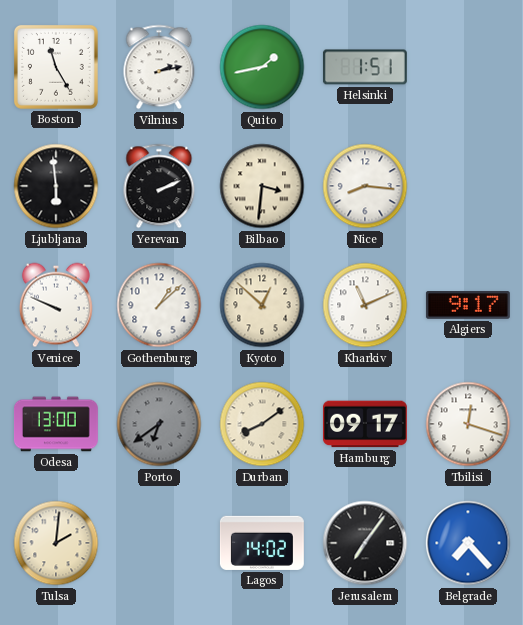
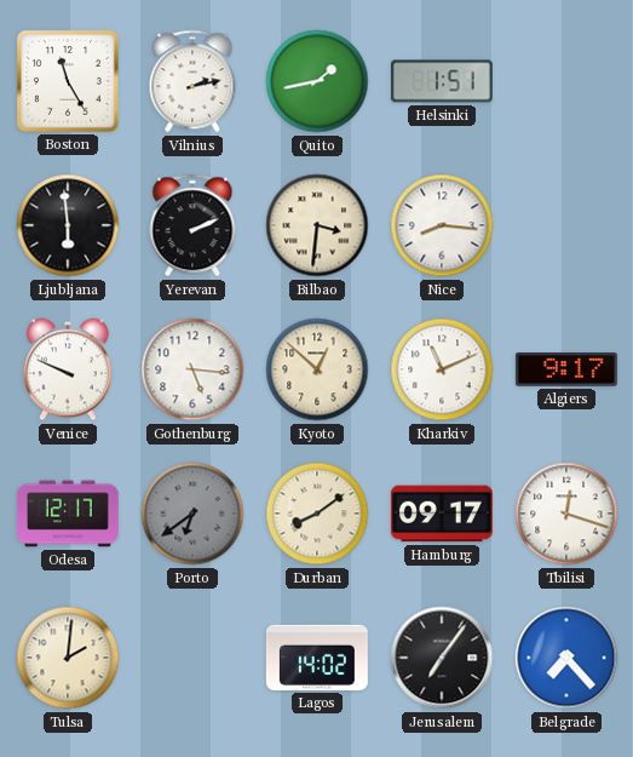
Gothenburg: 1:08 -> 5:16
Odesa: 13:00 -> 12:17
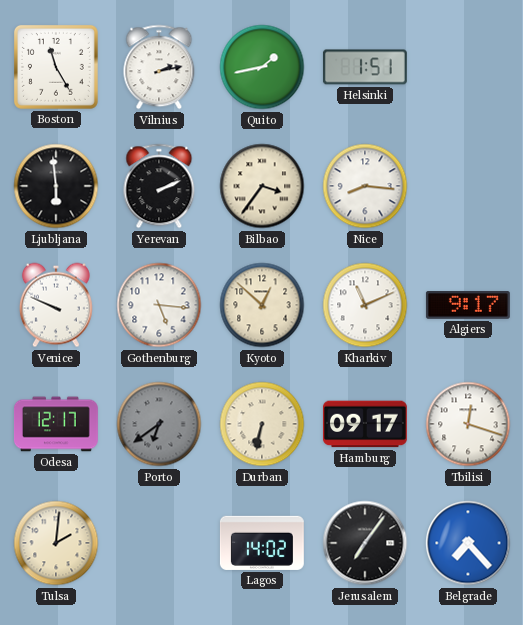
Bilbao: 3:31 -> 3:36
Durban: 8:09 -> 6:32
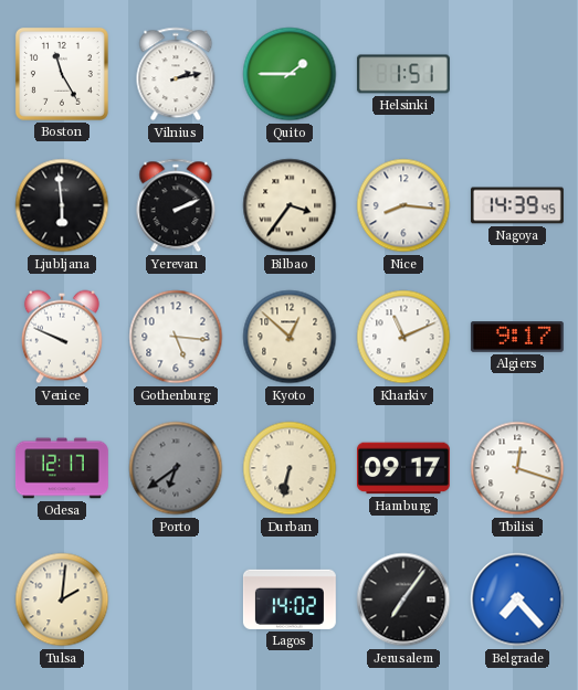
Quito: 1:43 -> 1:45
Nagoya: none -> 14:39
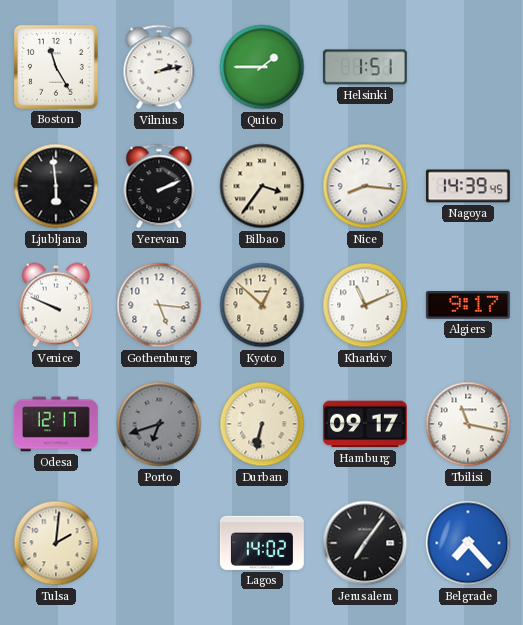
Porto: 6:39 -> 6:42
Tbilisi: 12:18 -> 11:17
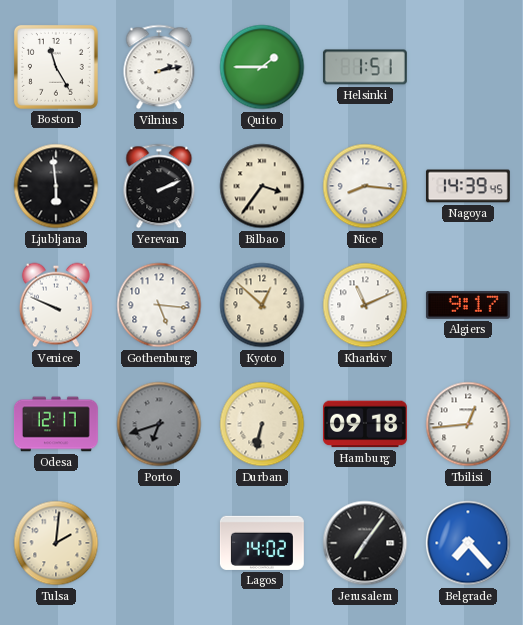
Hamburg: 09:17 -> 09:18
Tbilisi: 11:17 -> 12:44
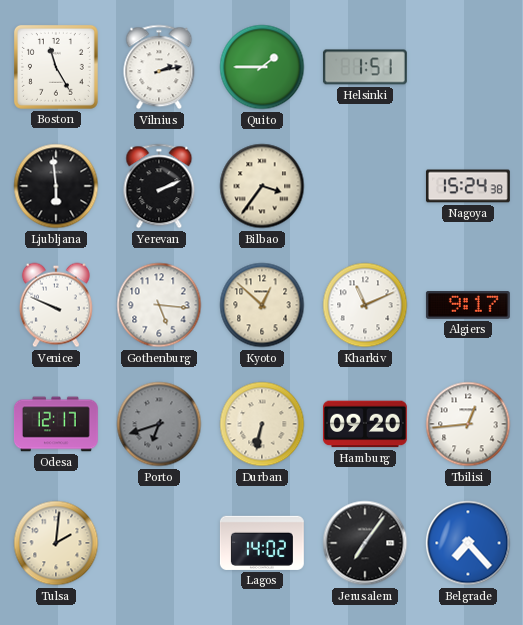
Nice: 8:16 -> none
Nagoya: 14:39 -> 15:24
Hamburg: 09:18 -> 09:20
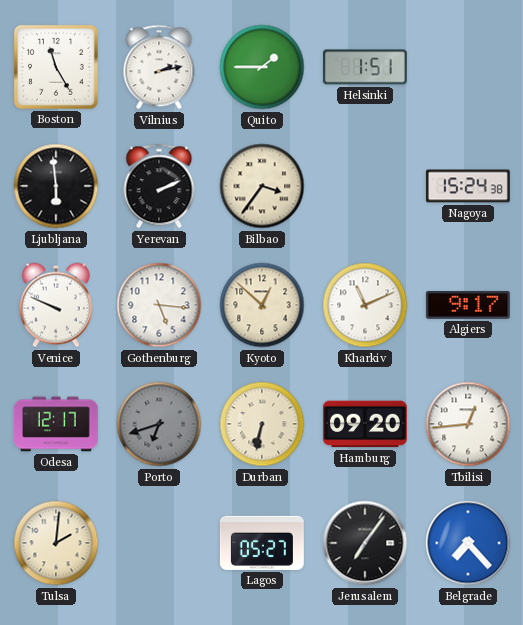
Lagos: 14:02 -> 05:27
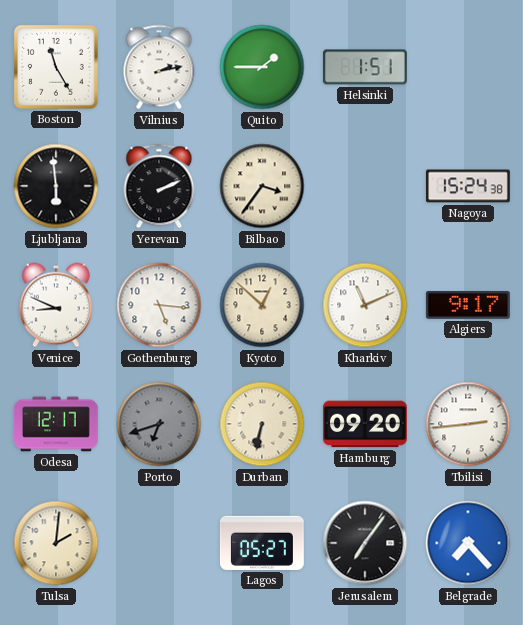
Venice: 9:49 -> 8:49
Tbilisi: 12:44 -> 2:44
